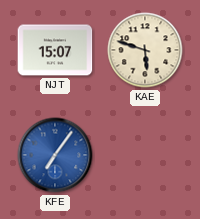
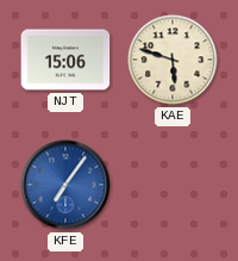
NJT: 15:07 -> 15:06
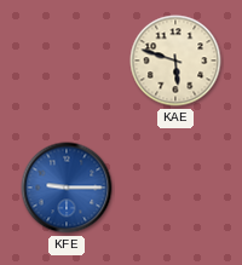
NJT: 15:06 -> none
KFE: 7:06 -> 9:15
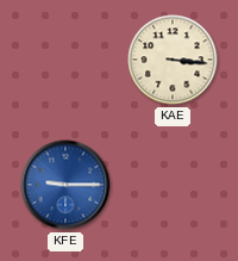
KAE: 5:48 -> 3:16
